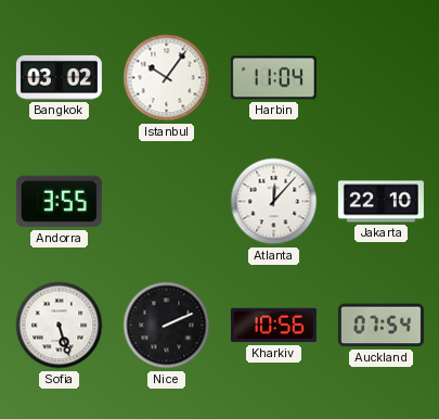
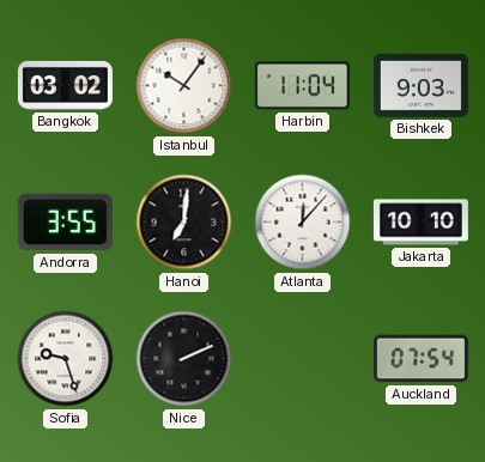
Bishkek: none -> 9:03
Hanoi: none -> 7:01
Jakarta: 22:10 -> 10:10
Sofia: 5:27 -> 9:27
Kharkiv: 10:56 -> none
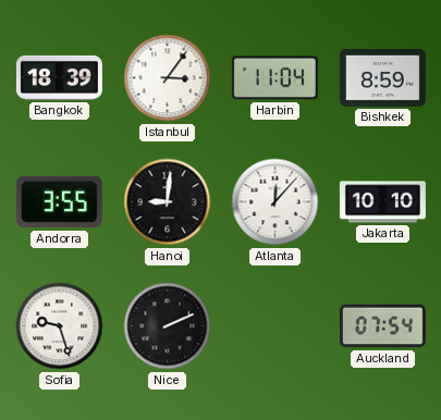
Bangkok: 03:02 -> 18:39
Istanbul: 10:06 -> 3:06
Bishkek: 9:03 -> 8:59
Hanoi: 7:01 -> 9:01
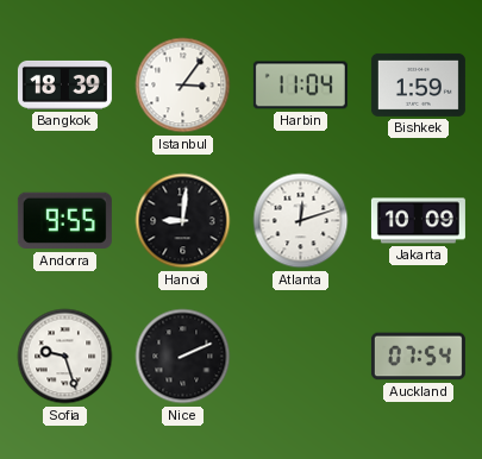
Bishkek: 8:59 -> 1:59
Andorra: 3:55 -> 9:55
Atlanta: 12:07 -> 12:12
Jakarta: 10:10 -> 10:09
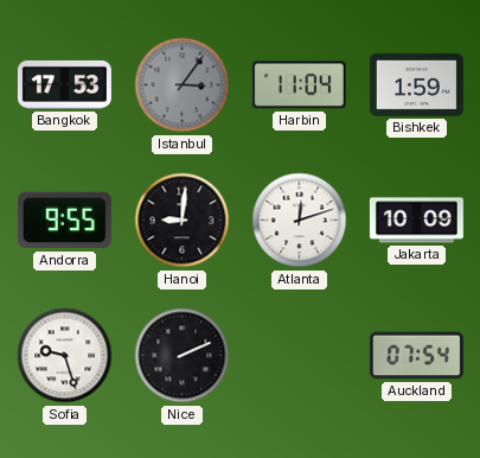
Bangkok: 18:39 -> 17:53
Istanbul dial: white -> grey
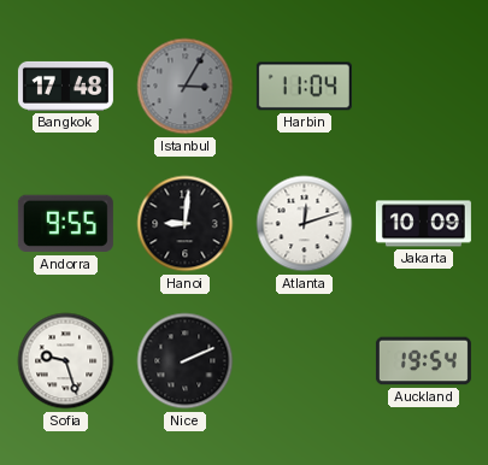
Bangkok: 17:53 -> 17:48
Istanbul: 3:06 -> 3:05
Bishkek: 1:59 -> none
Auckland: 07:54 -> 19:54
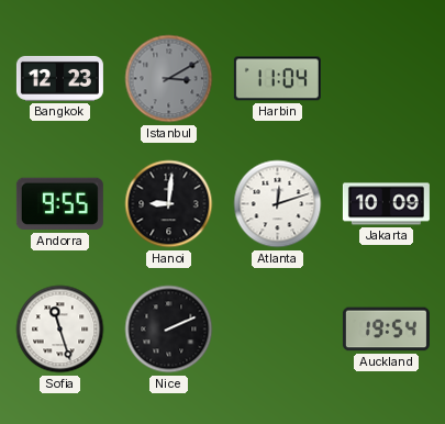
Bangkok: 17:48 -> 12:23
Istanbul: 3:05 -> 3:10
Sofia: 9:27 -> 11:27
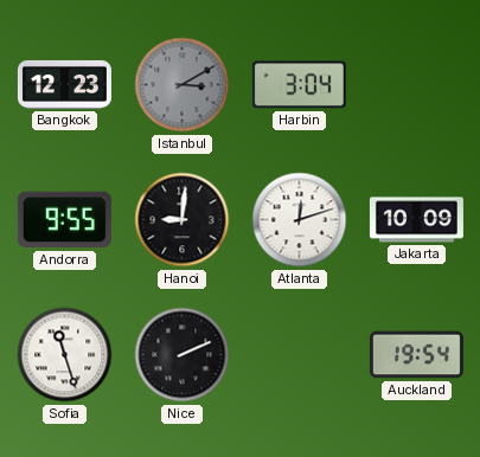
Harbin: 11:04 -> 3:04
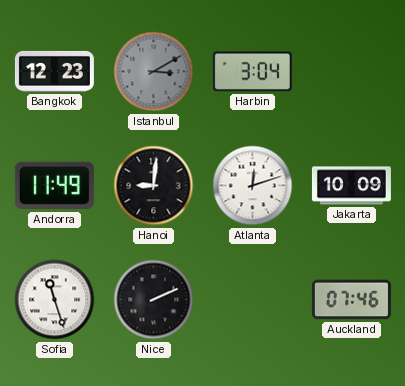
Andorra: 9:55 -> 11:49
Auckland: 19:54 -> 07:46
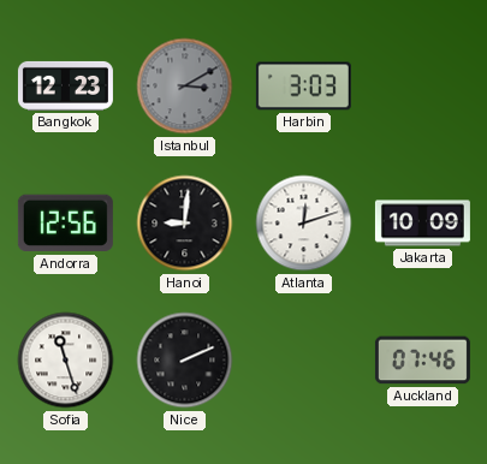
Harbin: 3:04 -> 3:03
Andorra: 11:49 -> 12:56
